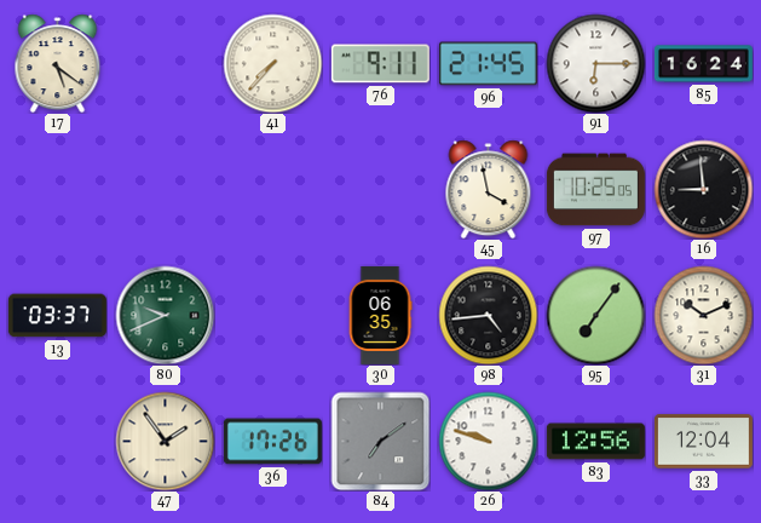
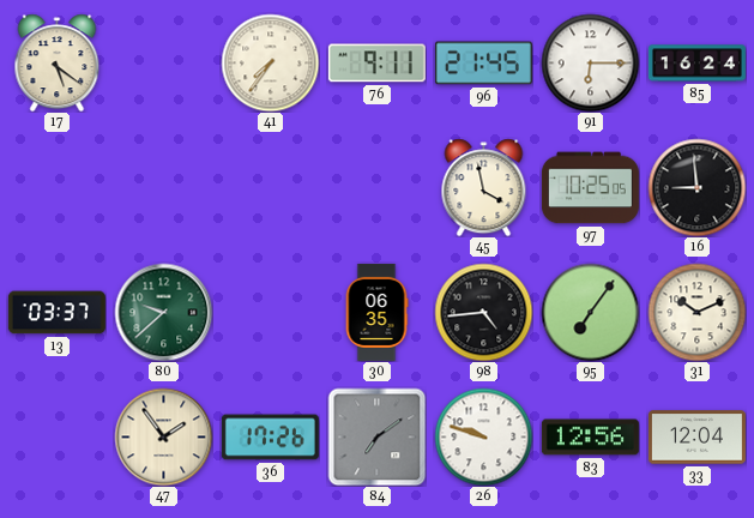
41: 7:37 -> 7:36
80: 9:41 -> 9:38
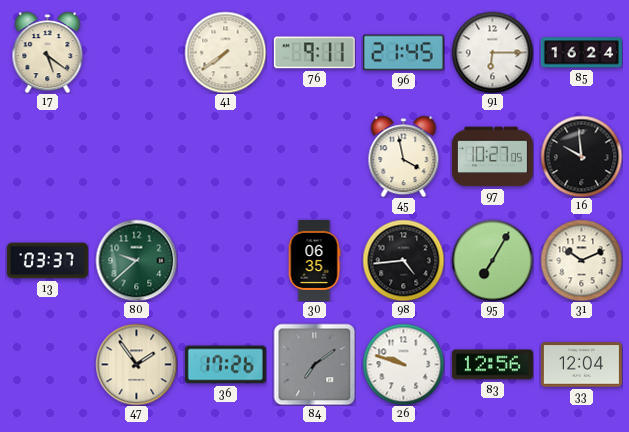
41: 7:36 -> 7:39
97: 10:25 -> 10:27
16: 8:59 -> 9:59
95: 7:06 -> 7:05
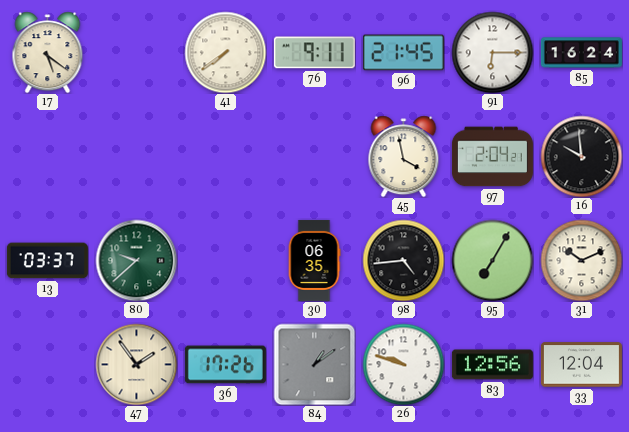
97: 10:27 -> 2:04
84: 7:09 -> 1:09
